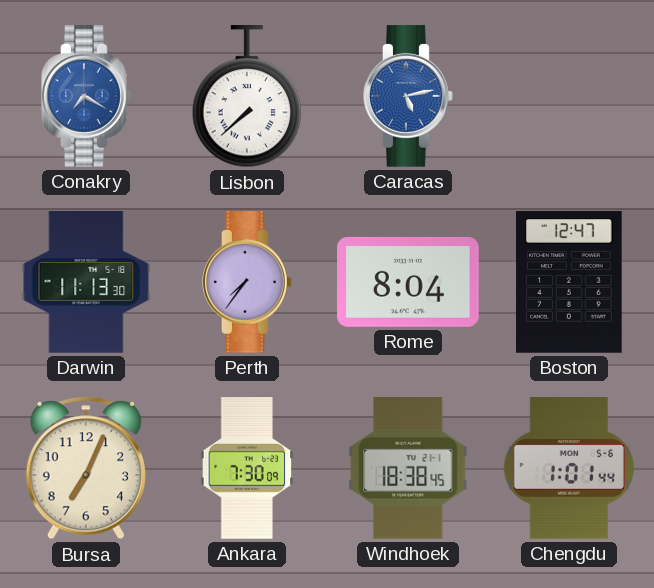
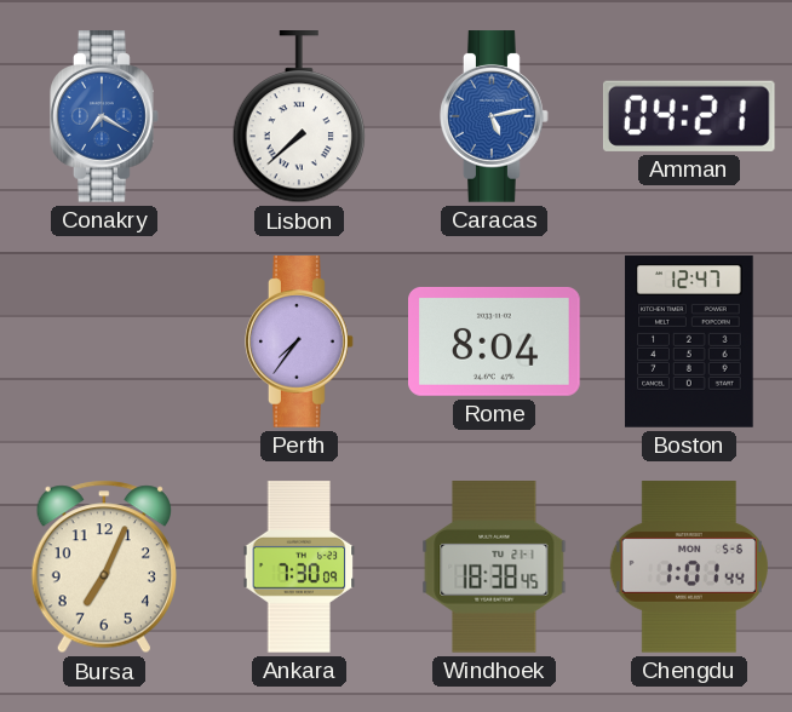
Amman: none -> 04:21
Darwin: 11:13 -> none
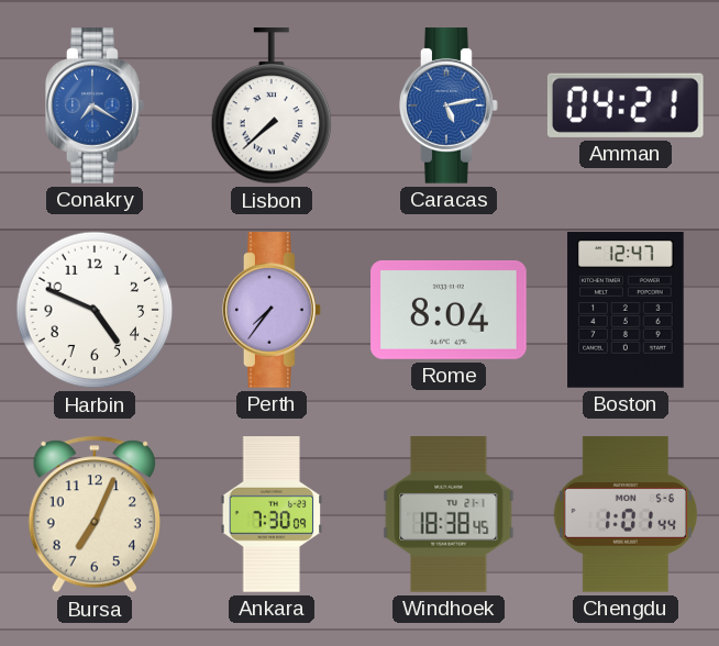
Harbin: none -> 4:49
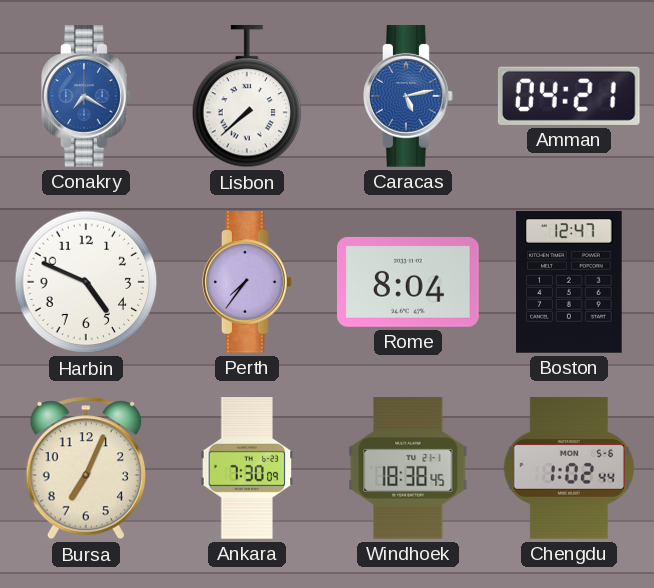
Chengdu: 1:01 -> 1:02
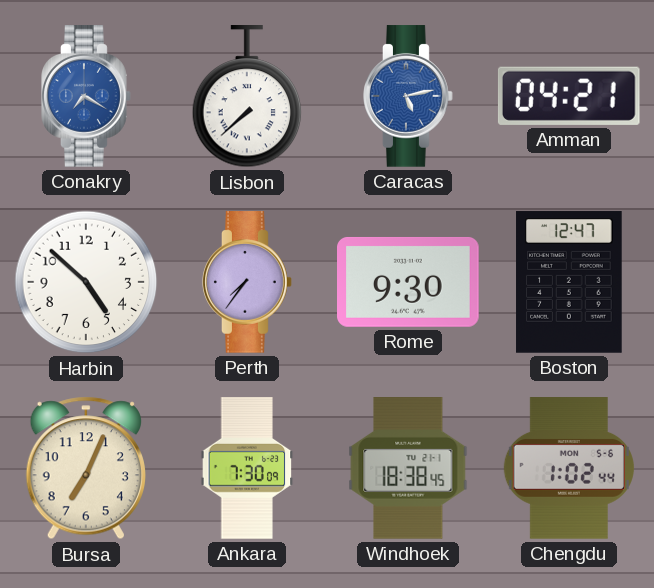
Harbin: 4:49 -> 4:52
Rome: 8:04 -> 9:30
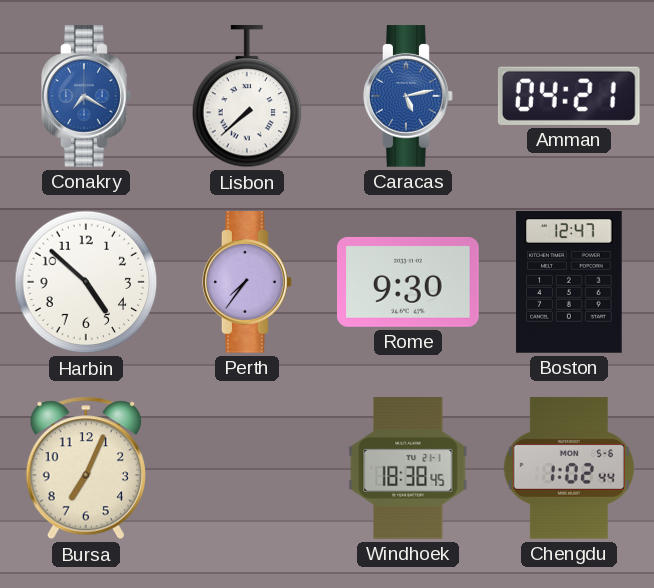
Ankara: 7:30 -> none
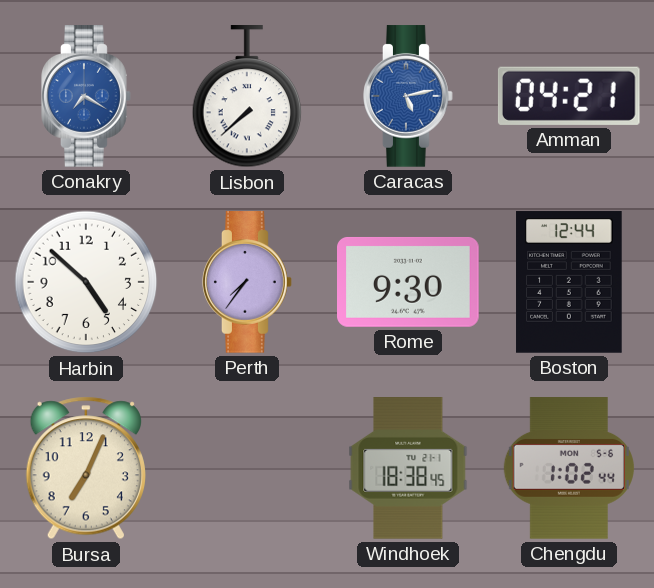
Boston: 12:47 -> 12:44
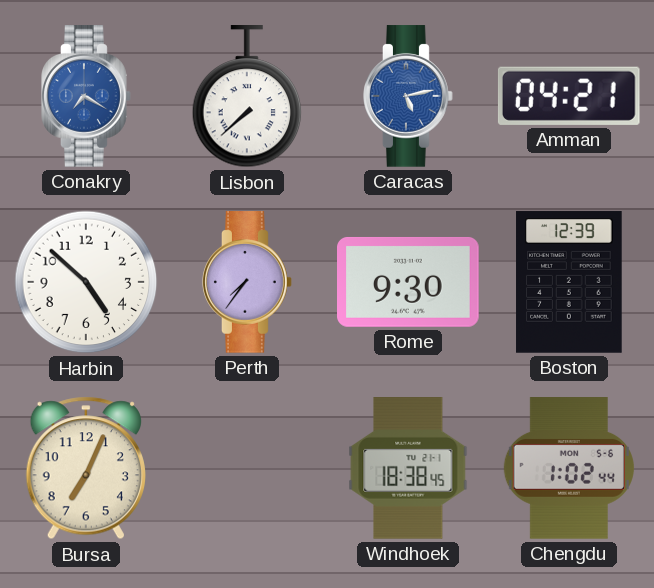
Boston: 12:44 -> 12:39
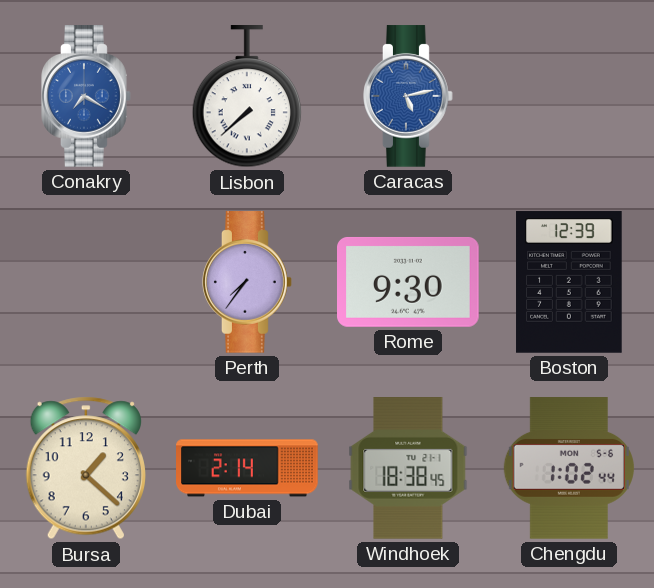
Amman: 04:21 -> none
Harbin: 4:52 -> none
Bursa: 7:04 -> 1:22
Dubai: none -> 2:14
